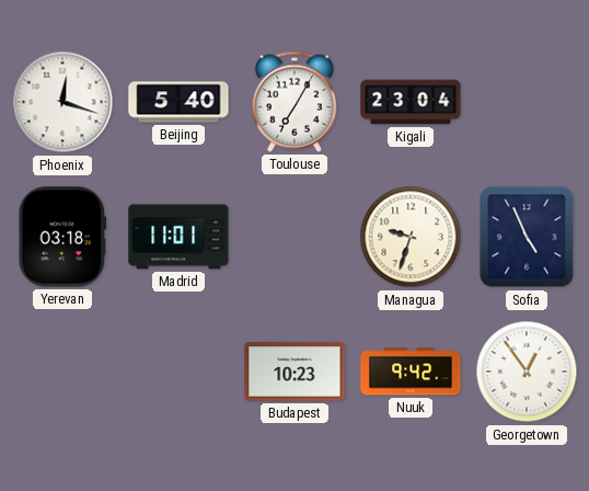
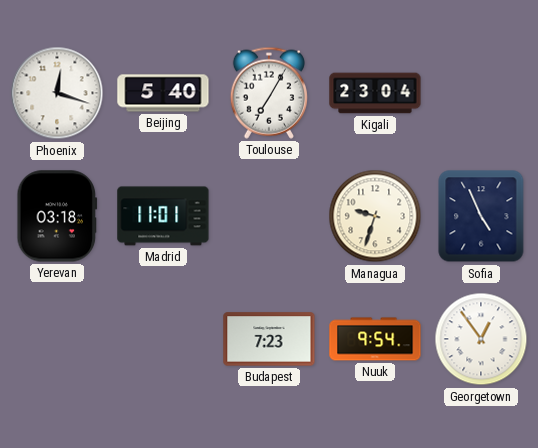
Budapest: 10:23 -> 7:23
Nuuk: 9:42 -> 9:54
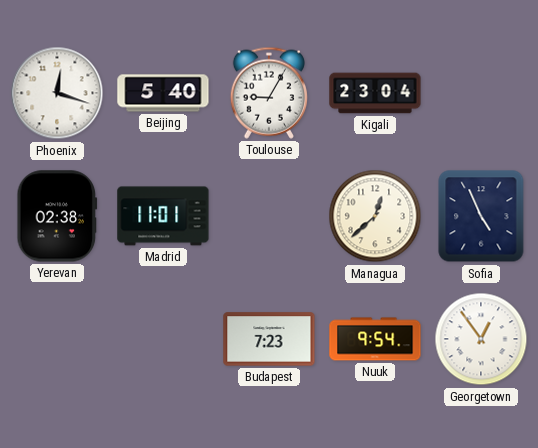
Toulouse: 7:05 -> 9:05
Yerevan: 03:18 -> 02:38
Managua: 9:33 -> 12:38
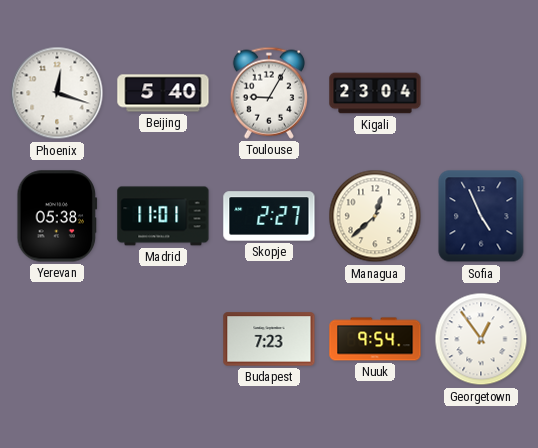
Yerevan: 02:38 -> 05:38
Skopje: none -> 2:27
